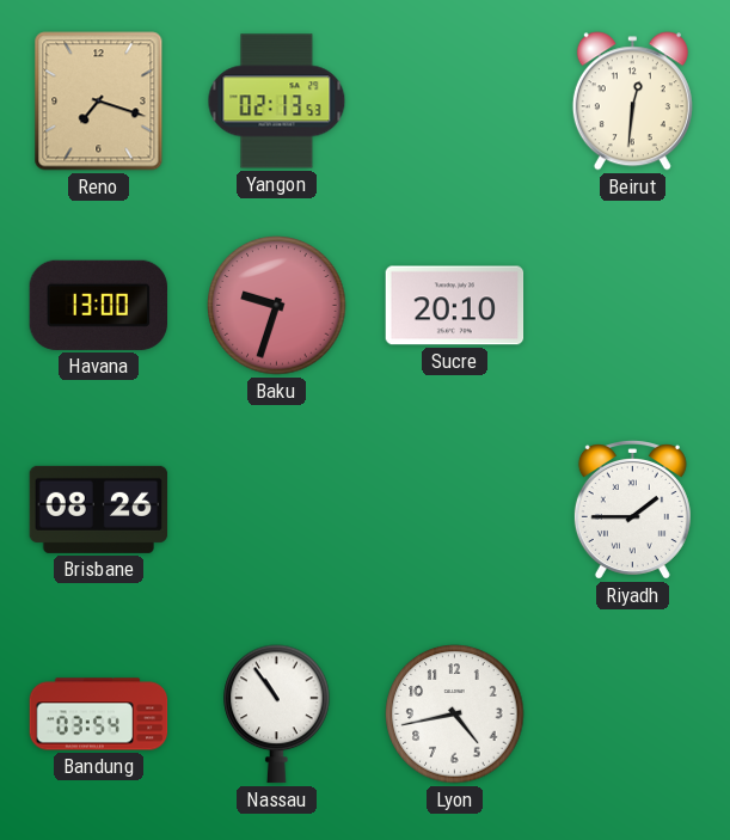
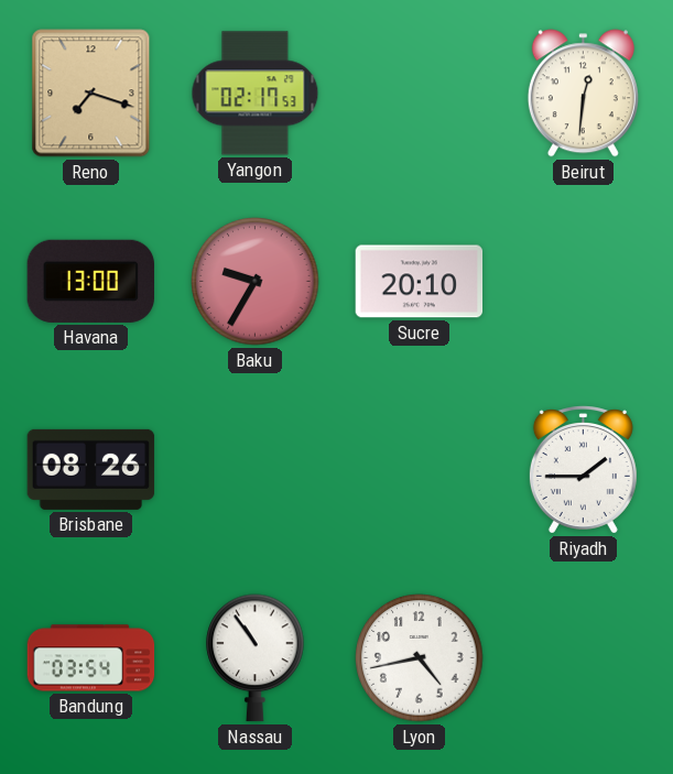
Yangon: 02:13 -> 02:17
Baku: 9:33 -> 9:35
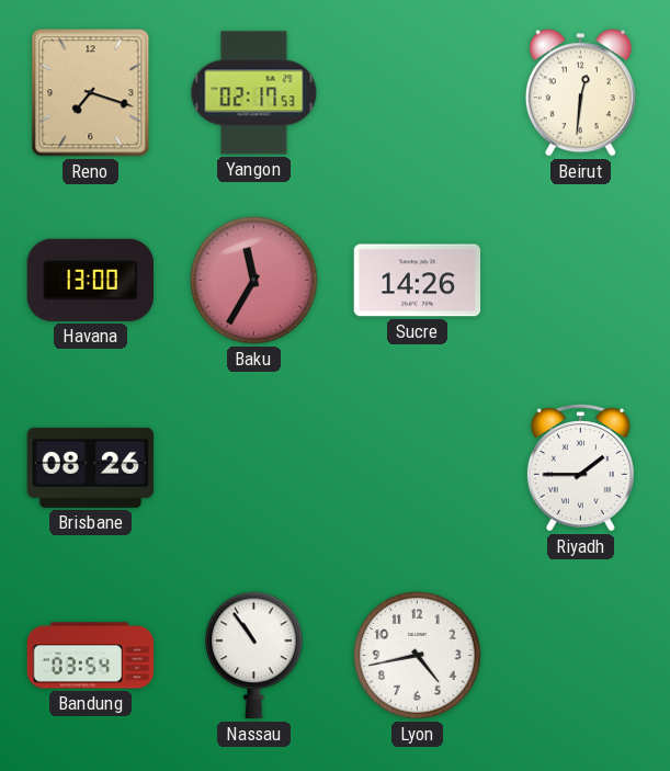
Baku: 9:35 -> 11:35
Sucre: 20:10 -> 14:26
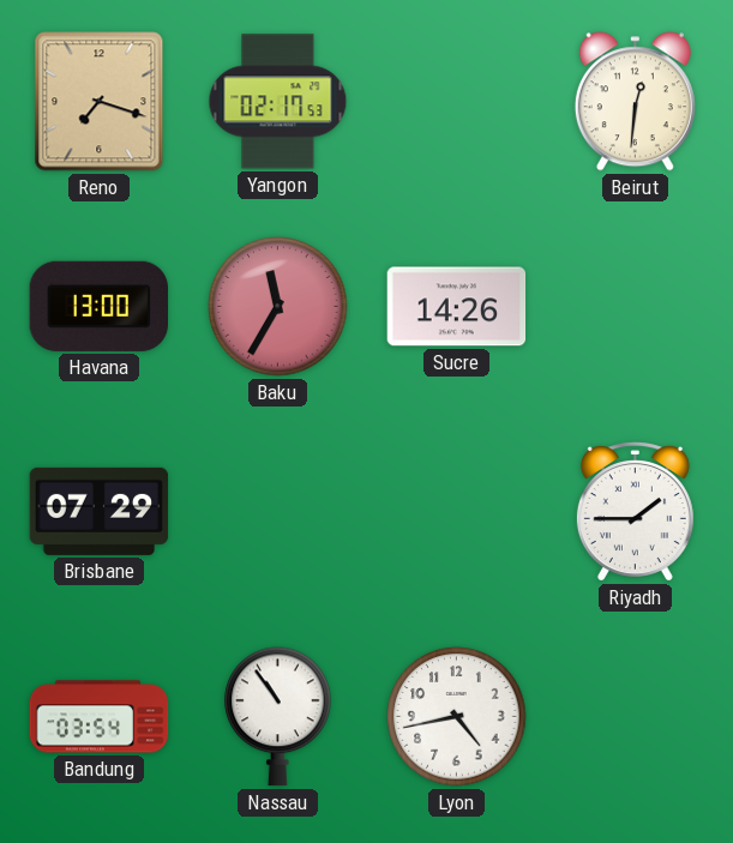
Brisbane: 08:26 -> 07:29
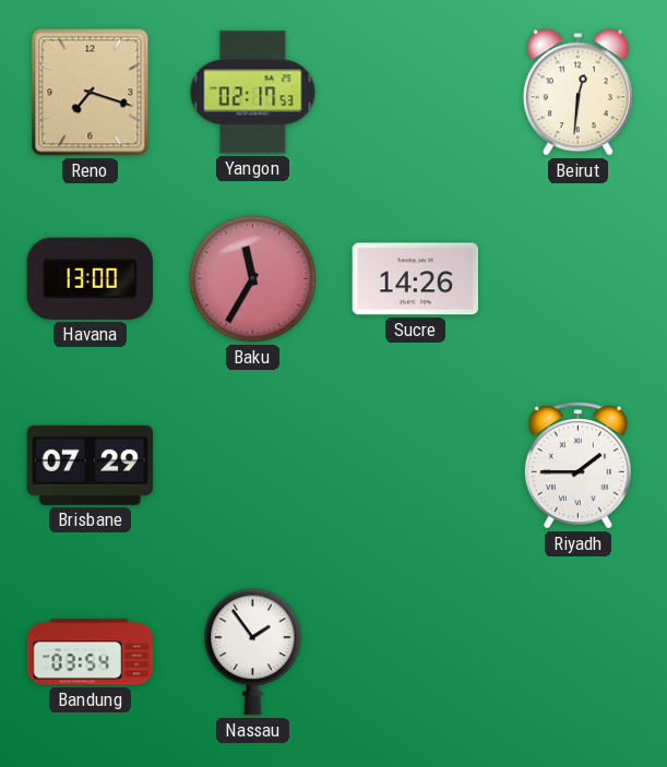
Nassau: 10:54 -> 1:54
Lyon: 4:43 -> none
